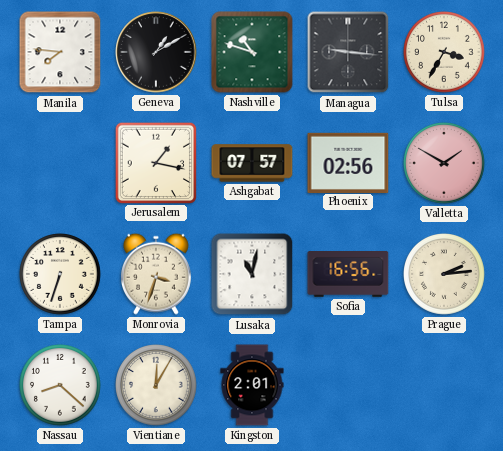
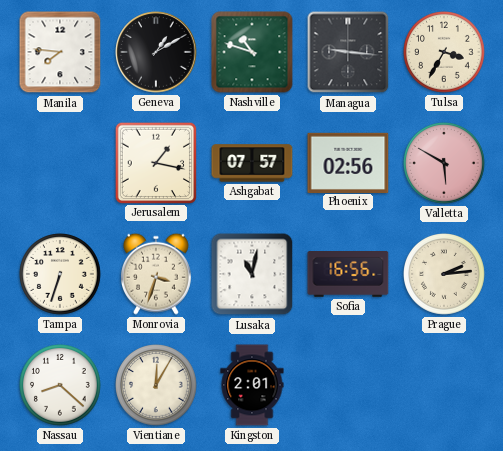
Valletta: 1:50 -> 5:50
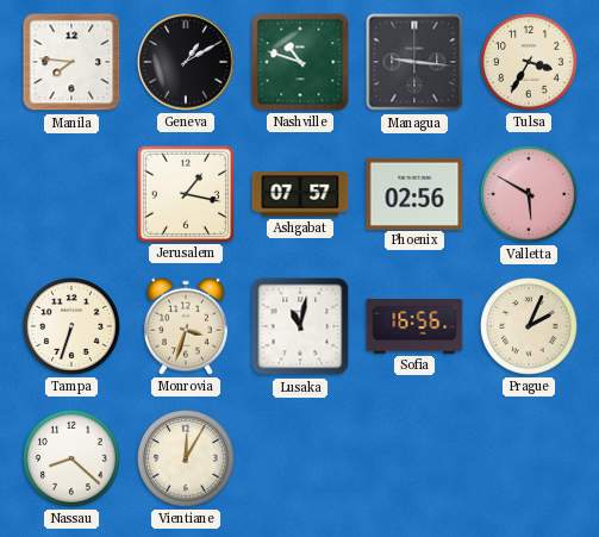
Prague: 2:14 -> 2:04
Kingston: 2:01 -> none
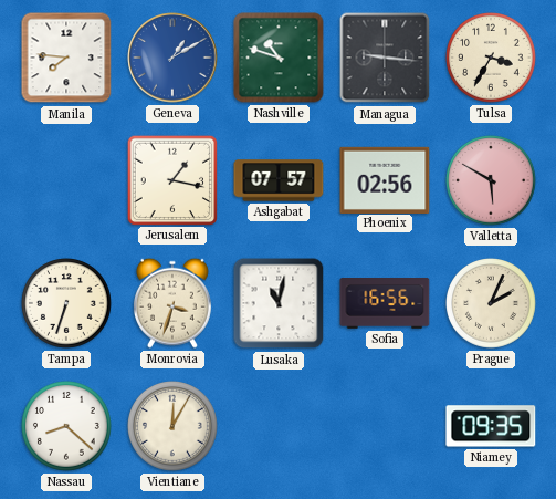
Geneva dial: black -> blue
Niamey: none -> 09:35
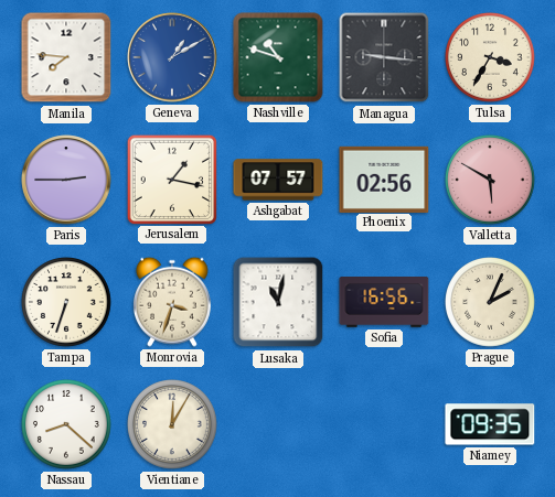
Paris: none -> 2:45
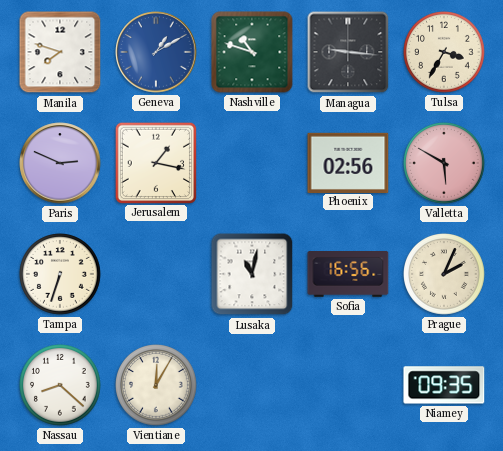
Manila: 7:46 -> 7:48
Paris: 2:45 -> 2:49
Ashgabat: 07:57 -> none
Monrovia: 3:33 -> none
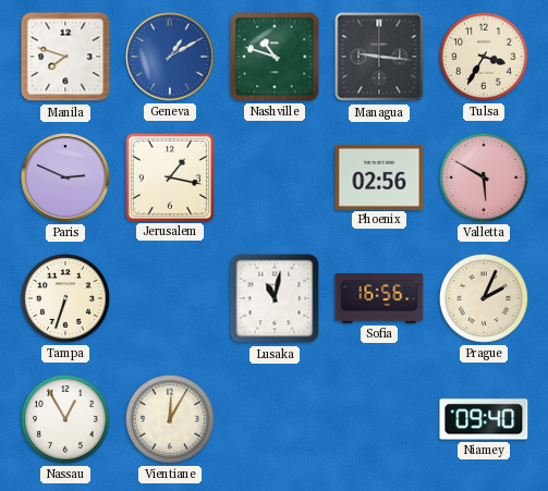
Nassau: 8:22 -> 12:55
Niamey: 09:35 -> 09:40
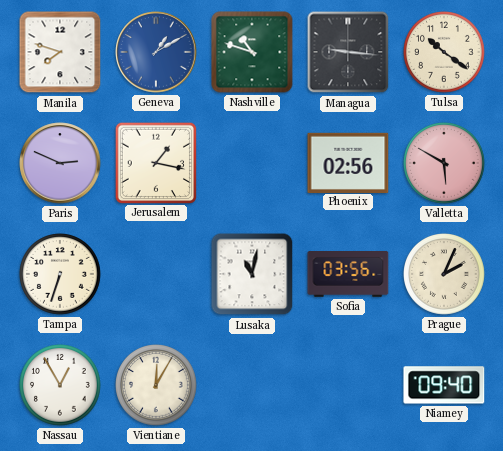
Tulsa: 3:35 -> 10:21
Sofia: 16:56 -> 03:56
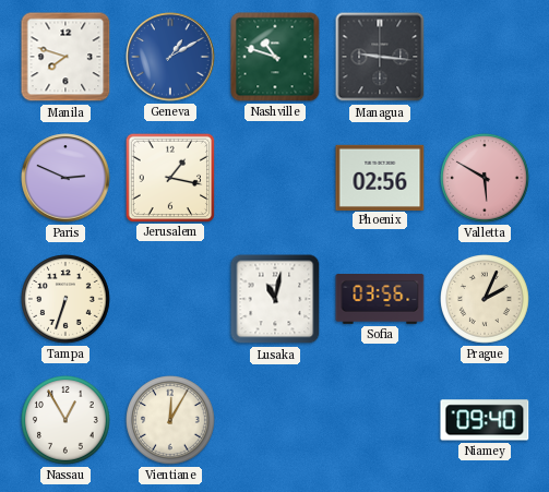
Tulsa: 10:21 -> none
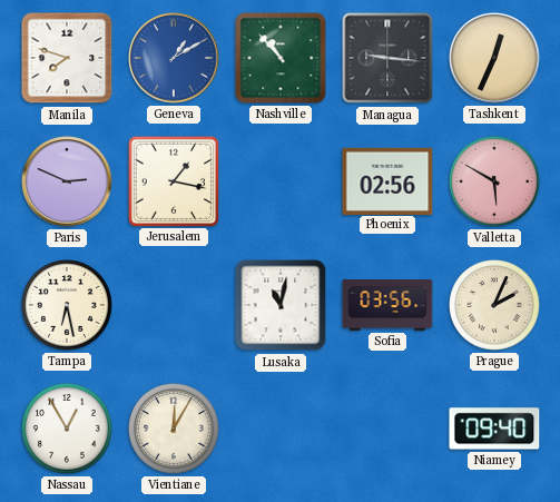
Nashville: 10:48 -> 10:53
Tashkent: none -> 12:34
Tampa: 6:33 -> 6:28
